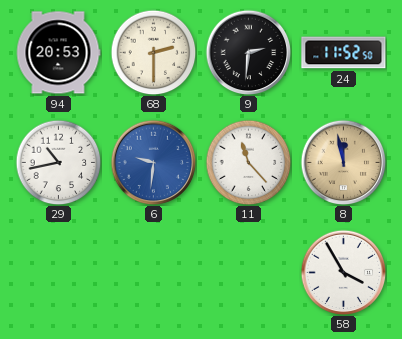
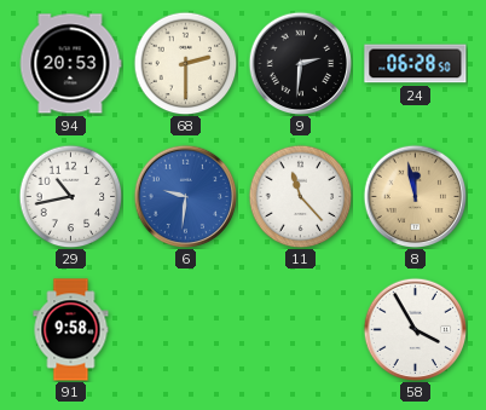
24: 11:52 -> 06:28
91: none -> 9:58
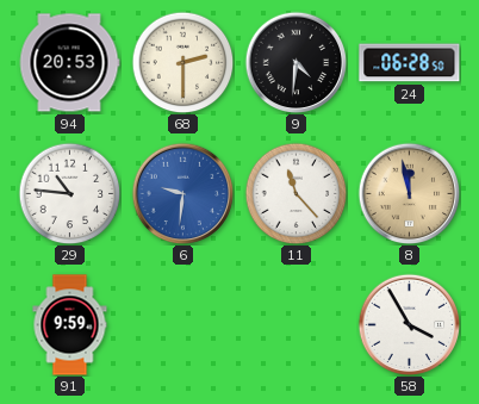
9: 2:31 -> 4:31
29: 10:43 -> 10:46
91: 9:58 -> 9:59
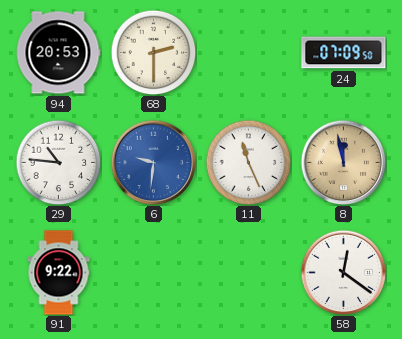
9: 4:31 -> none
24: 06:28 -> 07:09
11: 11:23 -> 11:26
91: 9:59 -> 9:22
58: 3:55 -> 12:21
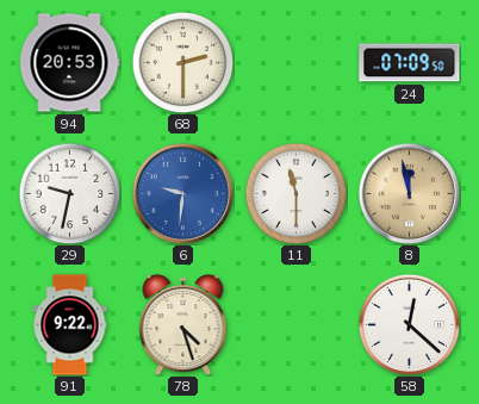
29: 10:46 -> 9:32
11: 11:26 -> 11:30
78: none -> 4:27
58: 12:21 -> 12:22
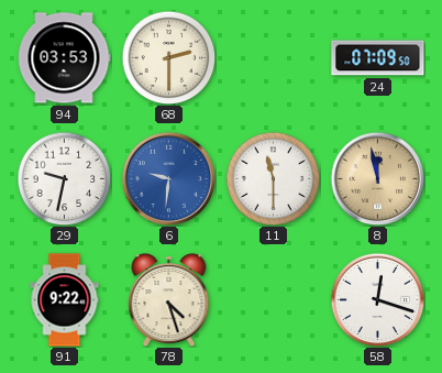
94: 20:53 -> 03:53
58: 12:22 -> 12:18
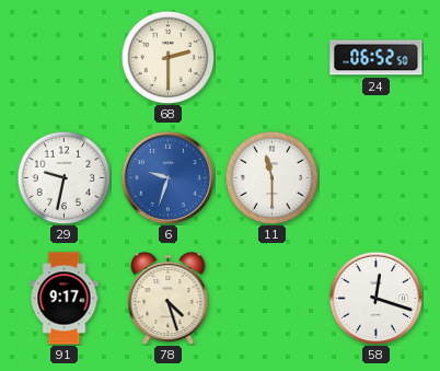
94: 03:53 -> none
24: 07:09 -> 06:52
6: 9:31 -> 9:33
8: 11:58 -> none
91: 9:22 -> 9:17
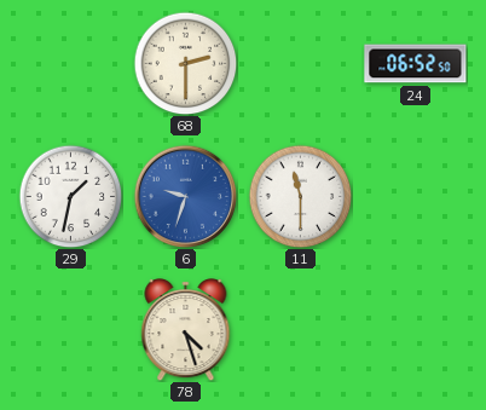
29: 9:32 -> 1:32
91: 9:17 -> none
58: 12:18 -> none
